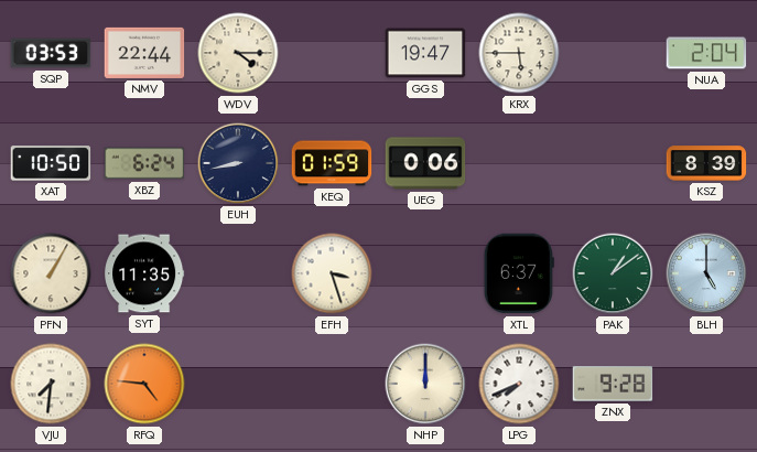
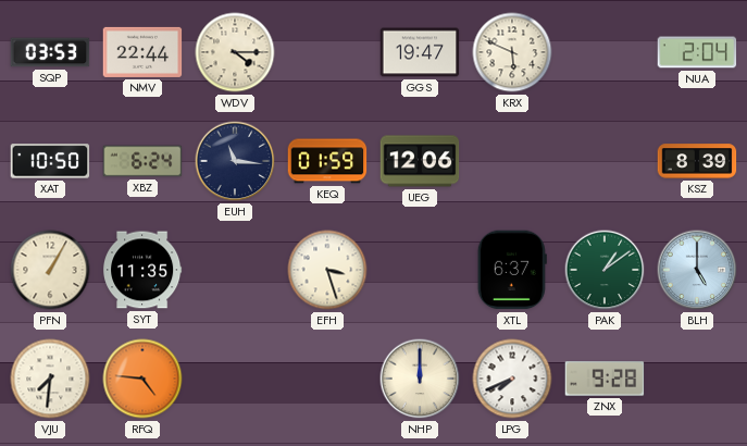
KRX: 5:45 -> 5:49
EUH: 8:43 -> 11:16
UEG: 0:06 -> 12:06
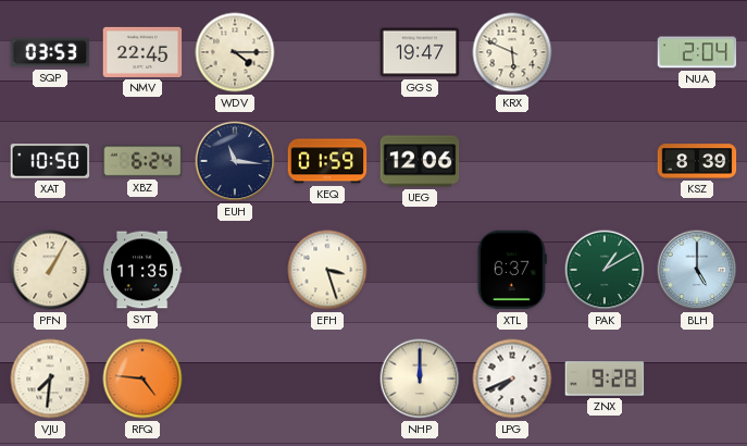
NMV: 22:44 -> 22:45
PAK: 1:09 -> 1:10
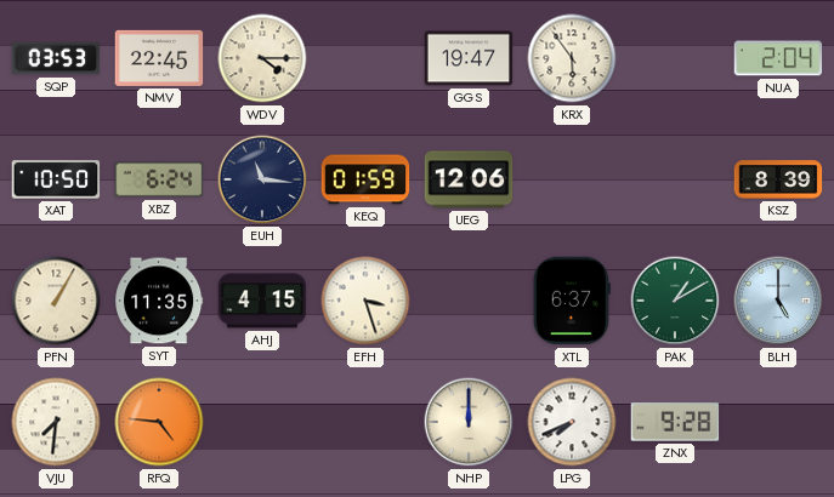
KRX: 5:49 -> 5:54
AHJ: none -> 4:15
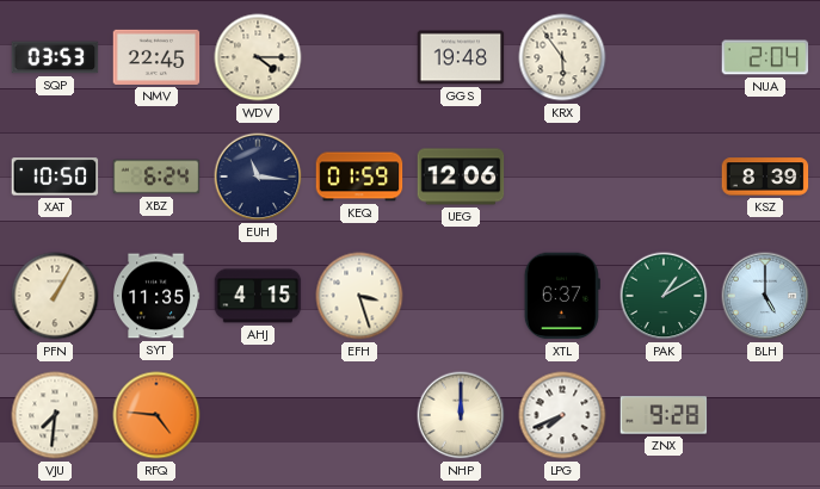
GGS: 19:47 -> 19:48
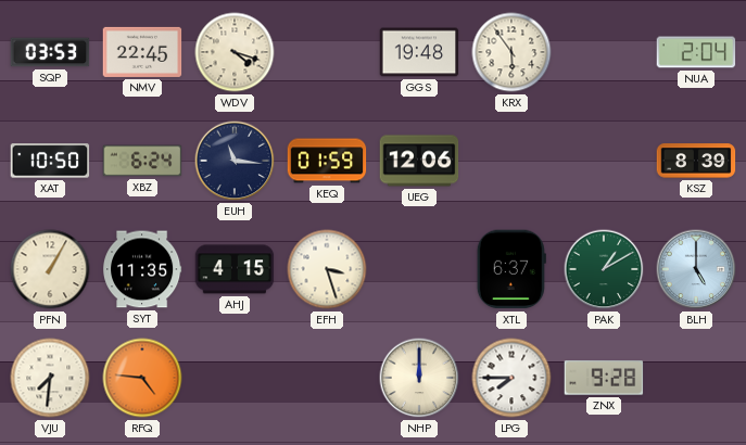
WDV: 4:15 -> 4:18
LPG: 7:41 -> 7:45
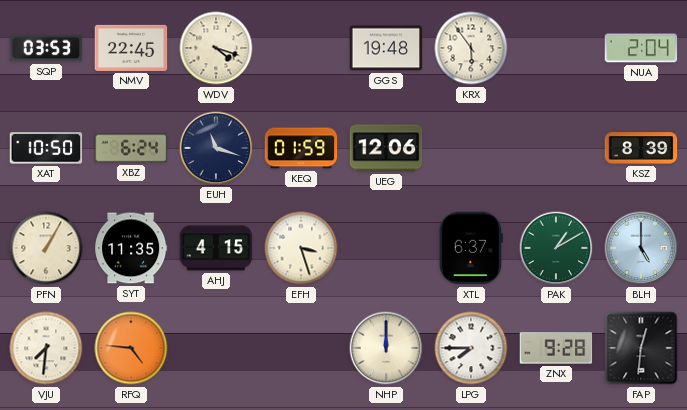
EUH: 11:16 -> 11:18
FAP: none -> 12:31
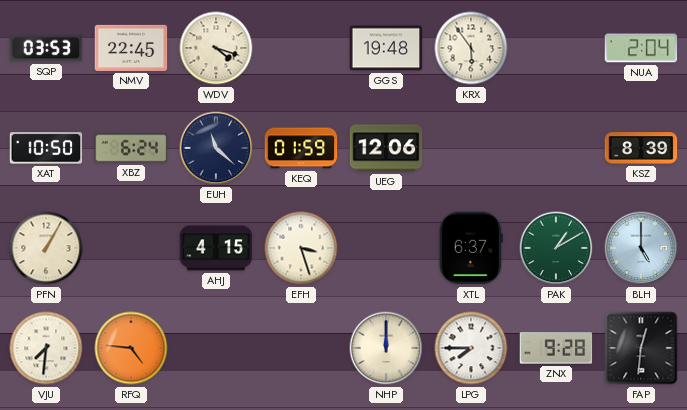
EUH: 11:18 -> 11:22
SYT: 11:35 -> none
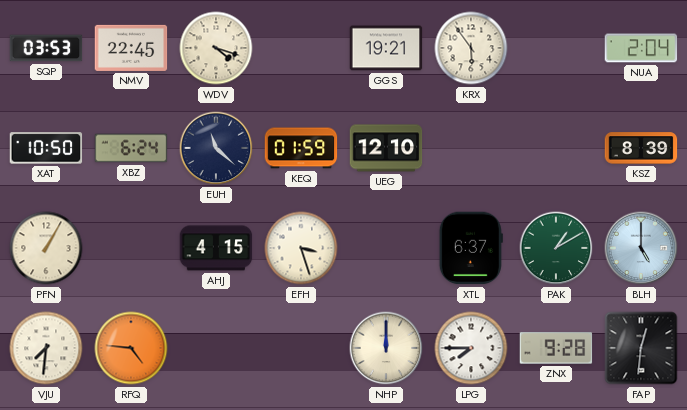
GGS: 19:48 -> 19:21
UEG: 12:06 -> 12:10
